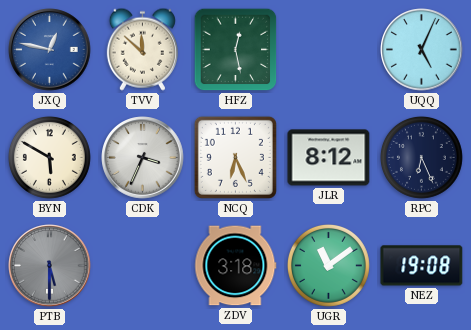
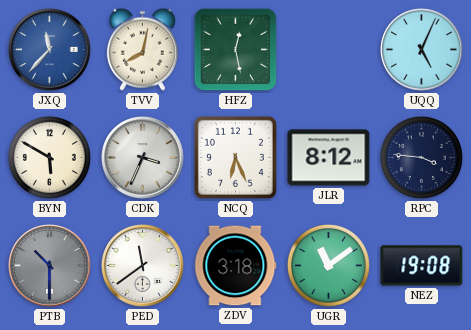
JXQ: 12:47 -> 11:37
TVV: 11:52 -> 8:02
RPC: 6:26 -> 3:46
PTB: 5:30 -> 10:30
PED: none -> 11:39
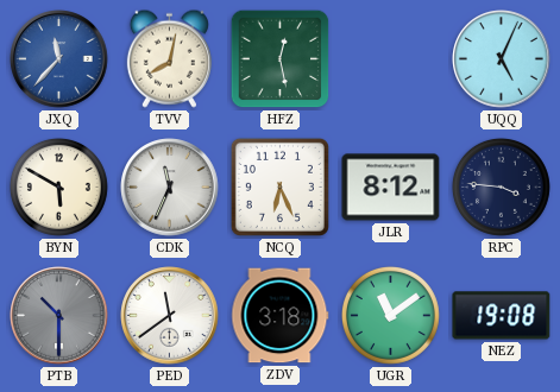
CDK: 3:34 -> 11:34
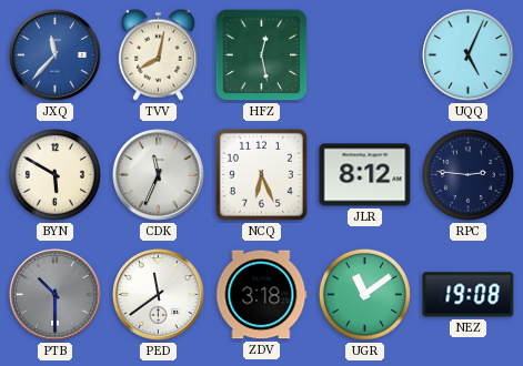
RPC: 3:46 -> 2:46
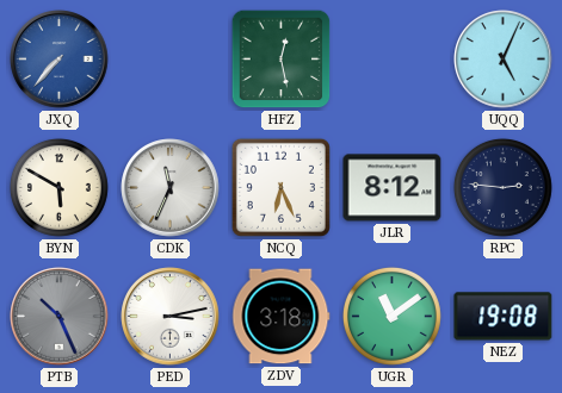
JXQ: 11:37 -> 7:37
TVV: 8:02 -> none
PTB: 10:30 -> 10:26
PED: 11:39 -> 3:13
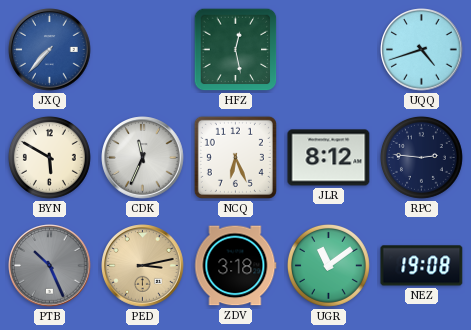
UQQ: 5:04 -> 4:42
PED dial: white -> champagne
